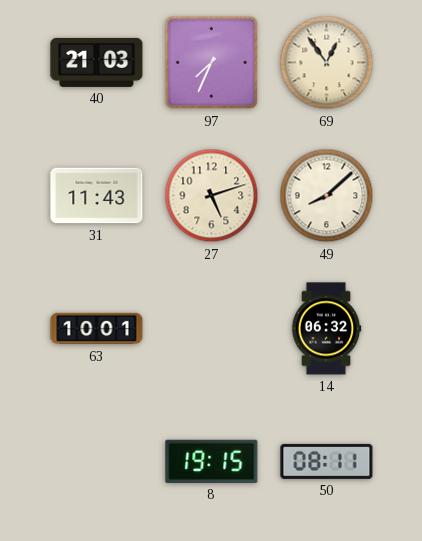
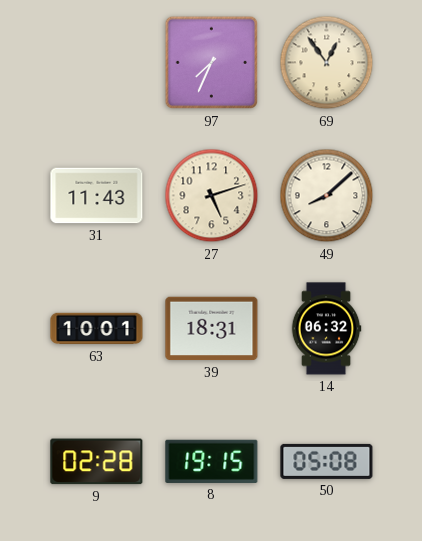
40: 21:03 -> none
39: none -> 18:31
9: none -> 02:28
50: 08:11 -> 05:08
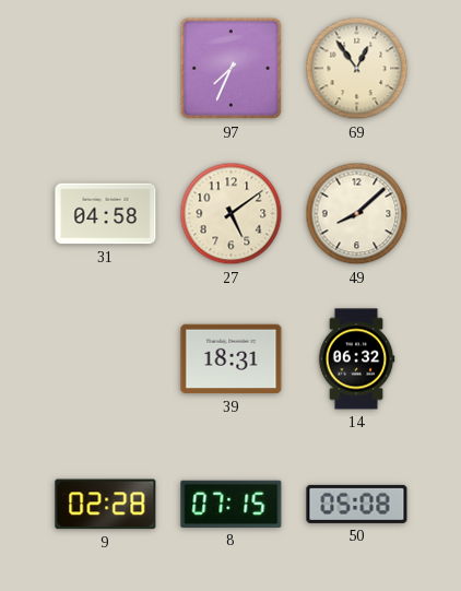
31: 11:43 -> 04:58
27: 5:12 -> 5:09
63: 10:01 -> none
8: 19:15 -> 07:15
